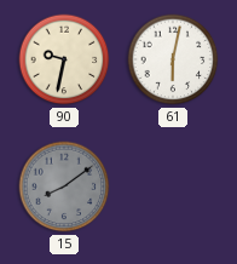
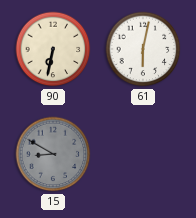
90: 9:32 -> 6:32
15: 8:09 -> 8:50
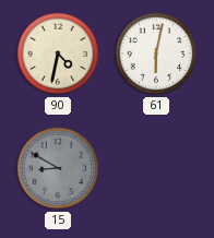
90: 6:32 -> 4:32
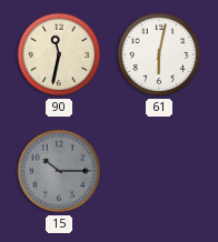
90: 4:32 -> 11:32
15: 8:50 -> 10:15
